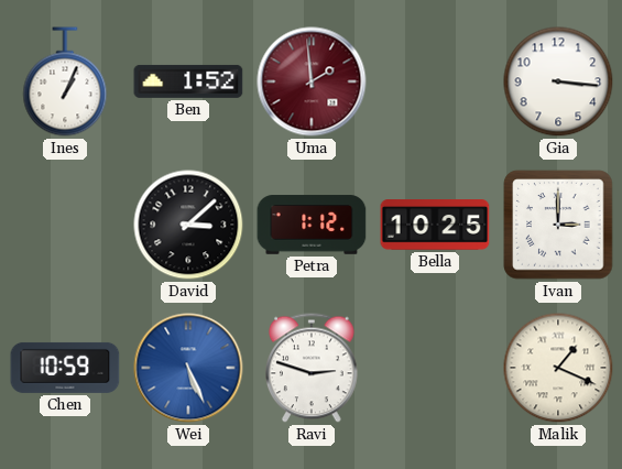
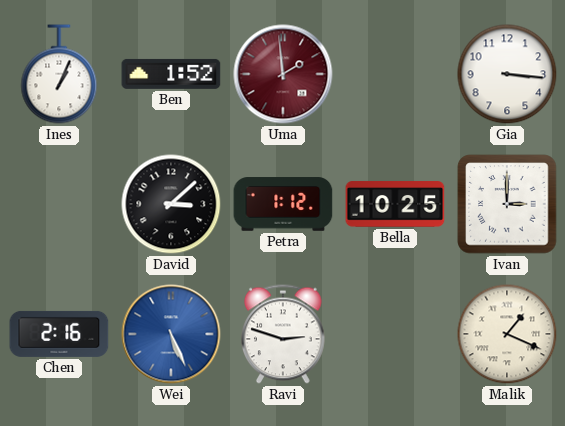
Chen: 10:59 -> 2:16
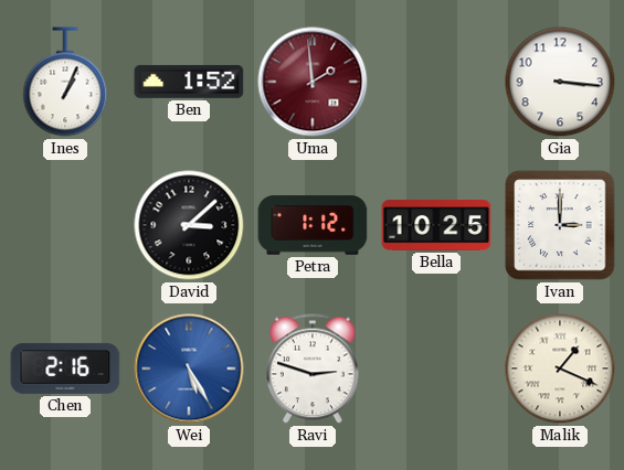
Wei: 5:26 -> 5:25
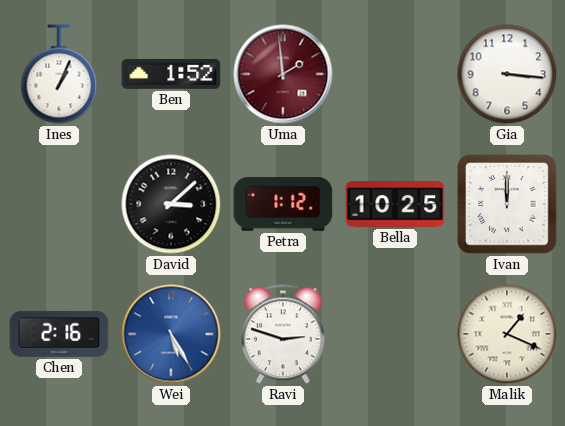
Ivan: 3:00 -> 12:00
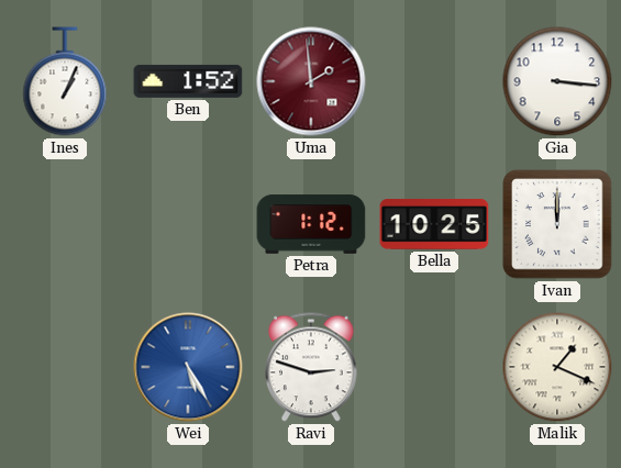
David: 3:08 -> none
Chen: 2:16 -> none
